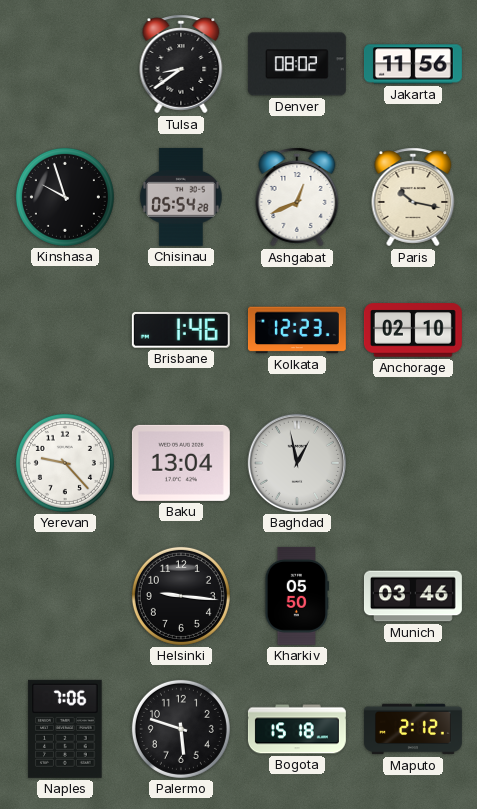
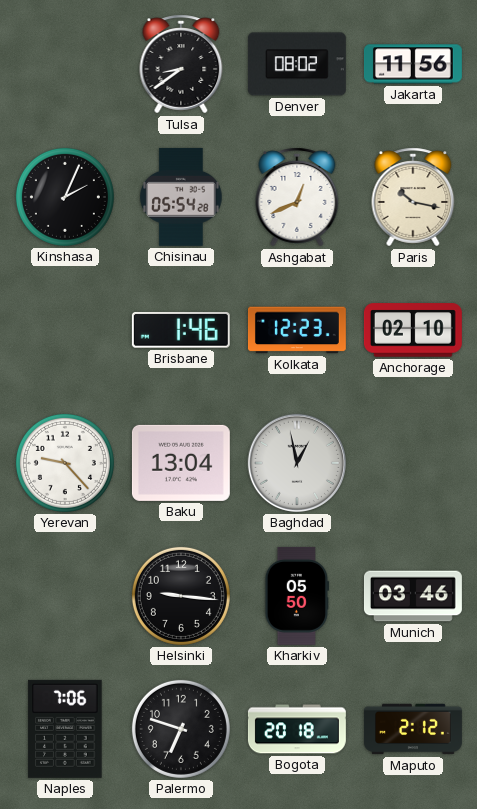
Kinshasa: 9:57 -> 2:04
Palermo: 5:48 -> 6:48
Bogota: 15:18 -> 20:18
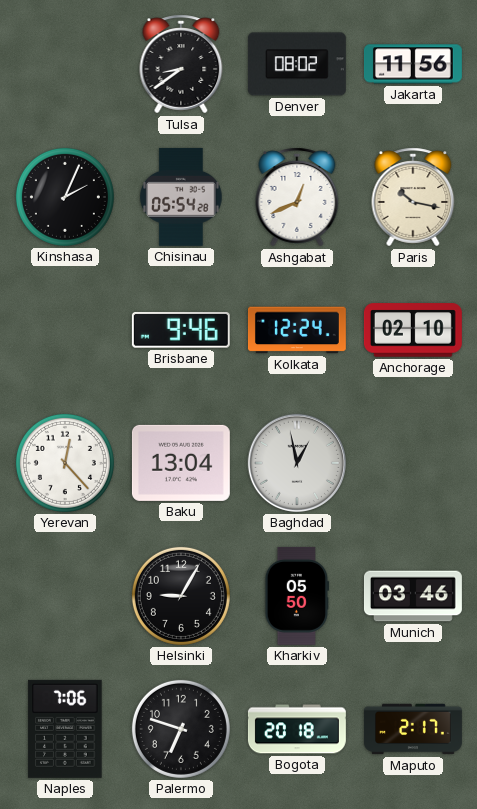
Brisbane: 1:46 -> 9:46
Kolkata: 12:23 -> 12:24
Yerevan: 9:23 -> 12:23
Helsinki: 9:16 -> 9:05
Maputo: 2:12 -> 2:17
